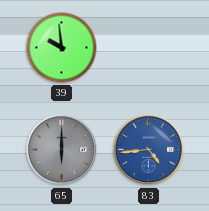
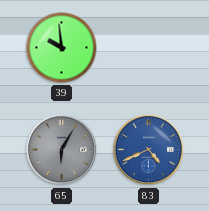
65: 6:00 -> 6:05
83: 4:44 -> 4:41
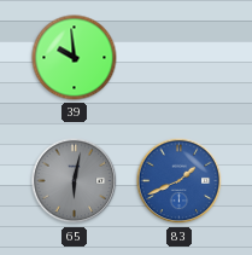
65: 6:05 -> 6:02
83: 4:41 -> 1:41
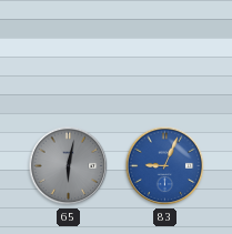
39: 9:59 -> none
83: 1:41 -> 9:04
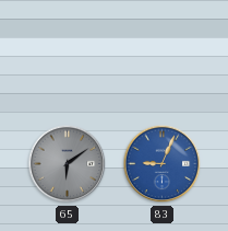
65: 6:02 -> 6:09
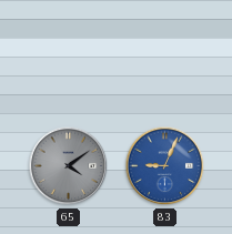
65: 6:09 -> 4:09
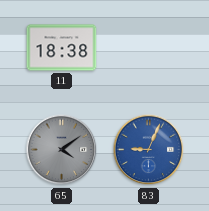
11: none -> 18:38
